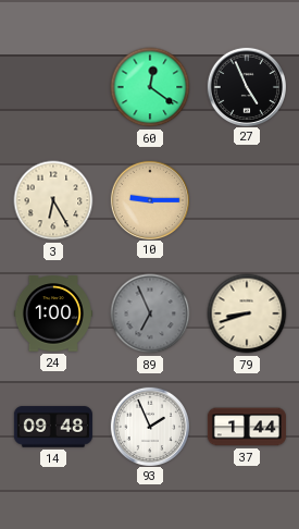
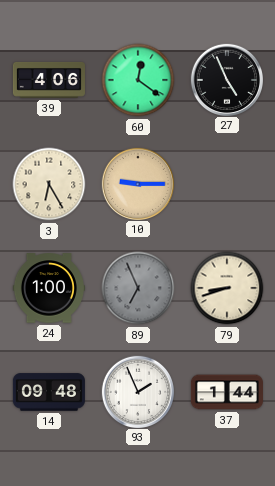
39: none -> 4:06
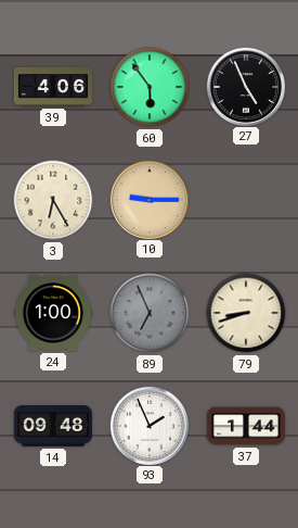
60: 12:21 -> 5:54
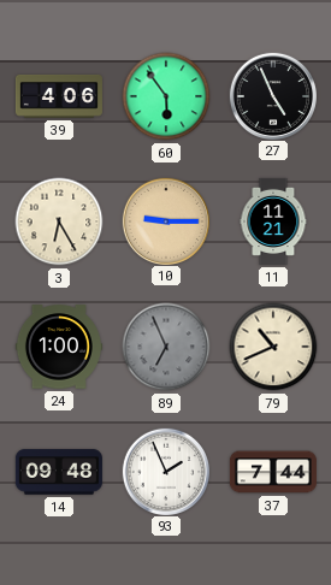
11: none -> 11:21
79: 8:42 -> 10:41
37: 1:44 -> 7:44
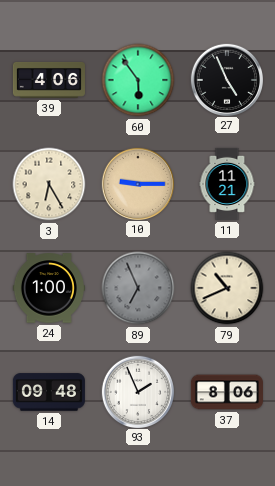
37: 7:44 -> 8:06
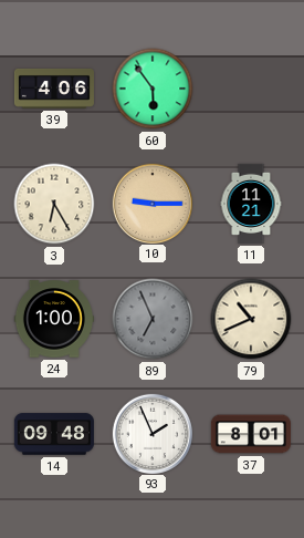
27: 4:56 -> none
37: 8:06 -> 8:01
